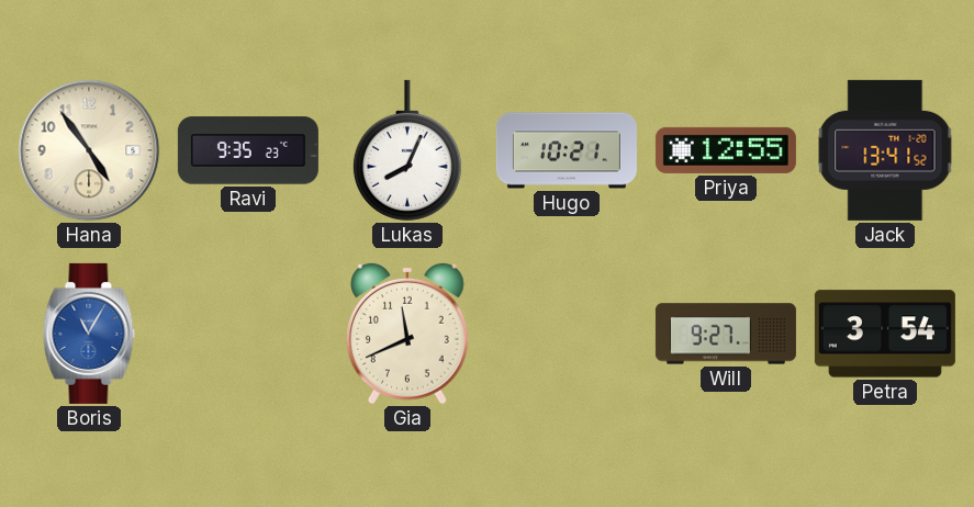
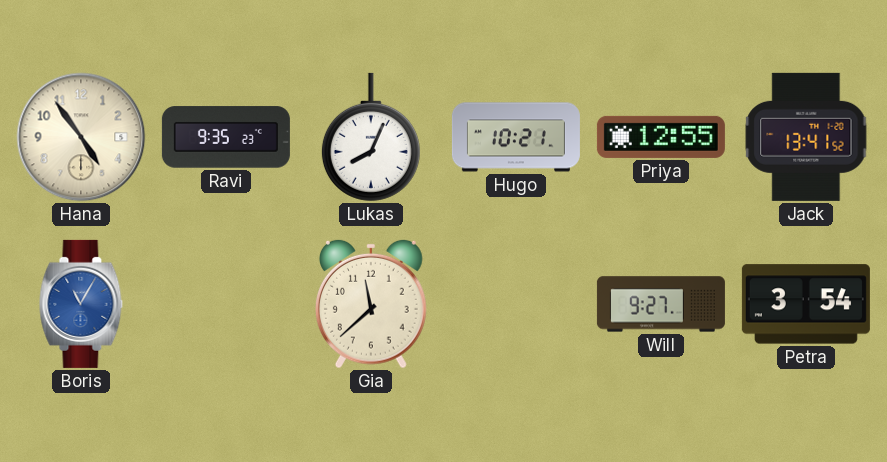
Gia: 11:41 -> 11:38
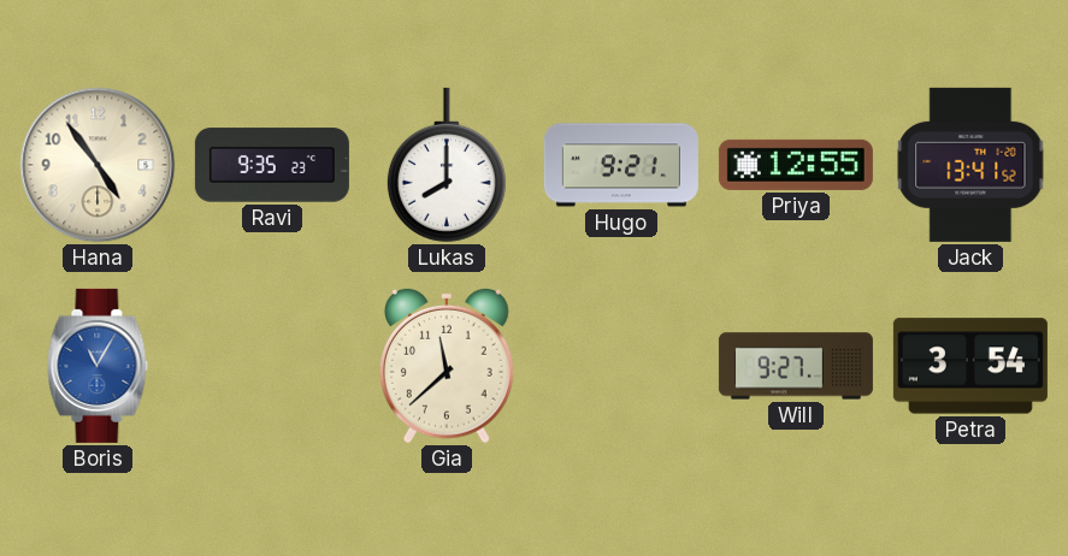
Lukas: 8:04 -> 8:00
Hugo: 10:21 -> 9:21
